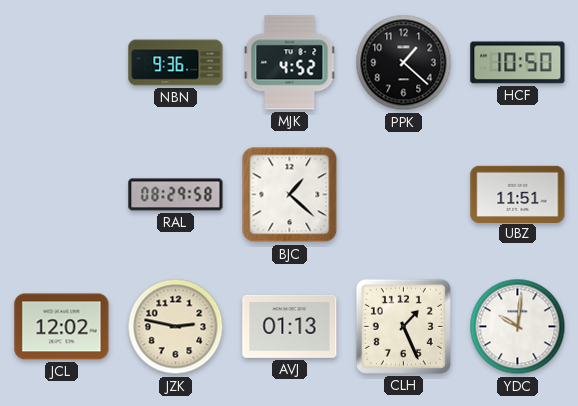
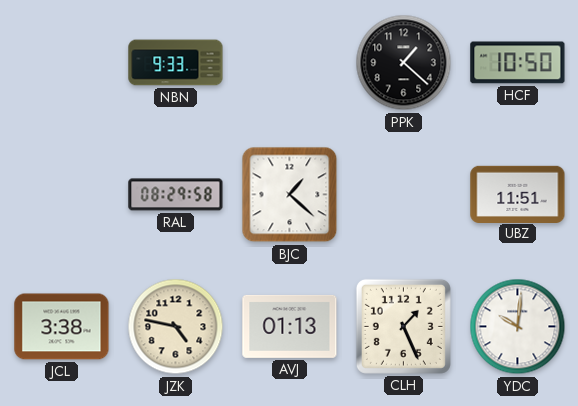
NBN: 9:36 -> 9:33
MJK: 4:52 -> none
JCL: 12:02 -> 3:38
JZK: 2:47 -> 4:47
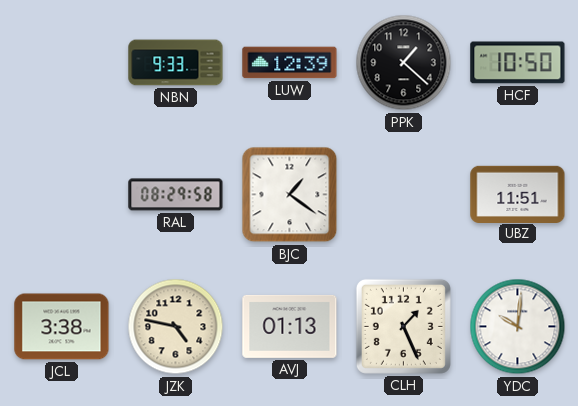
LUW: none -> 12:39
BJC: 1:22 -> 1:21
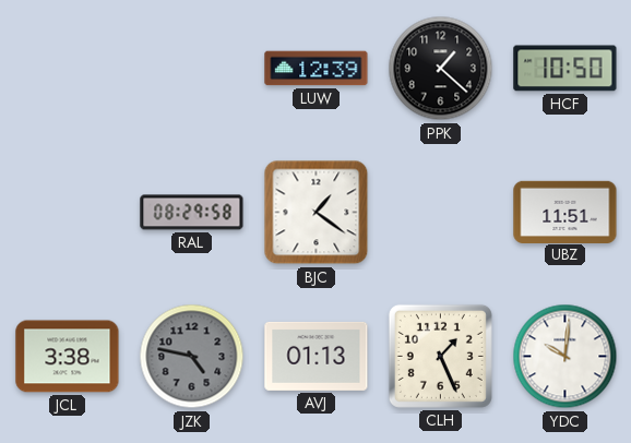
NBN: 9:33 -> none
JZK dial: cream -> grey
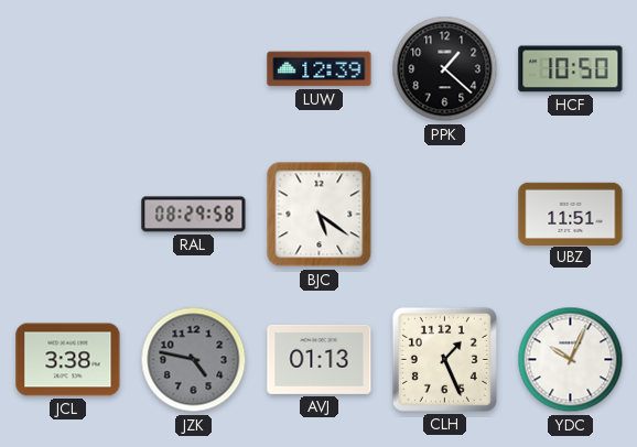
BJC: 1:21 -> 5:21
YDC: 10:01 -> 10:04
